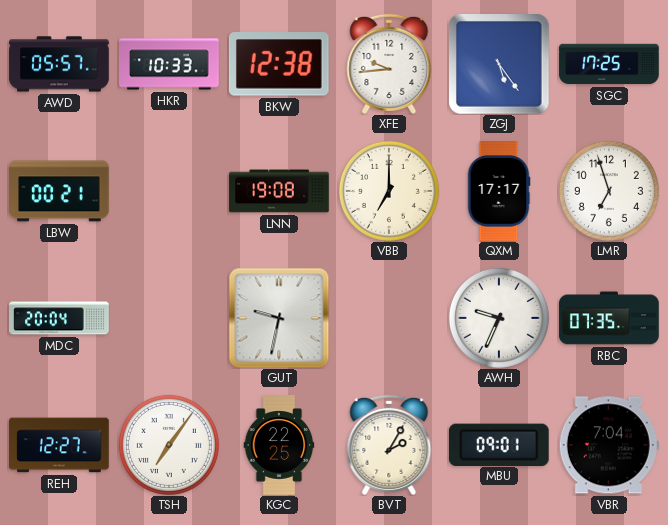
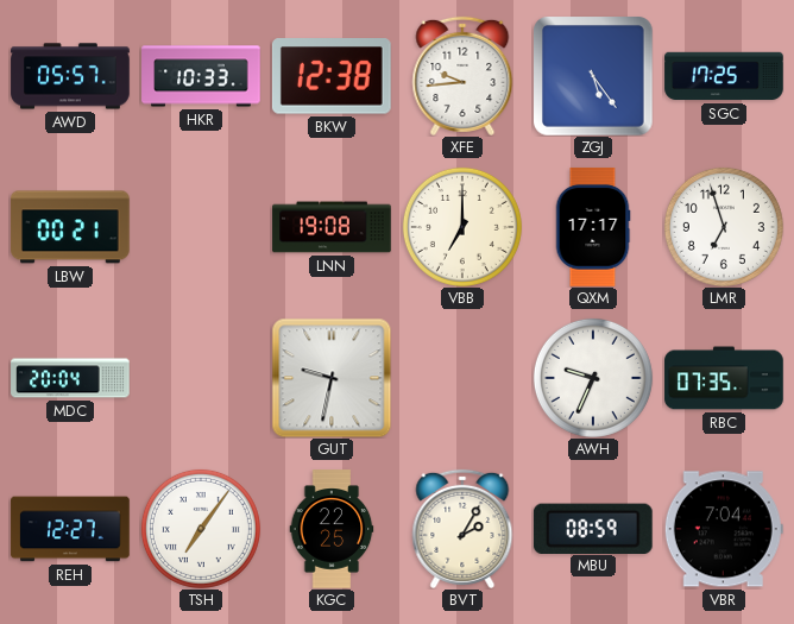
MBU: 09:01 -> 08:59
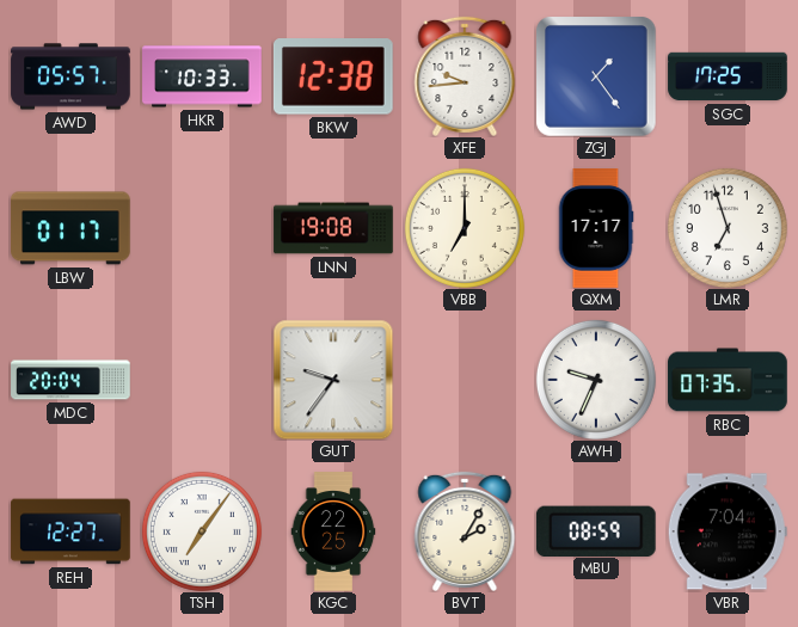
ZGJ: 5:24 -> 1:24
LBW: 00:21 -> 01:17
GUT: 9:32 -> 9:36
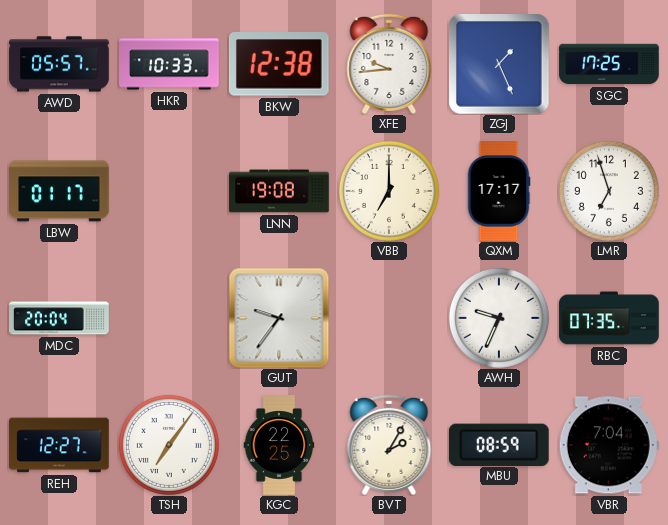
ZGJ: 1:24 -> 1:26
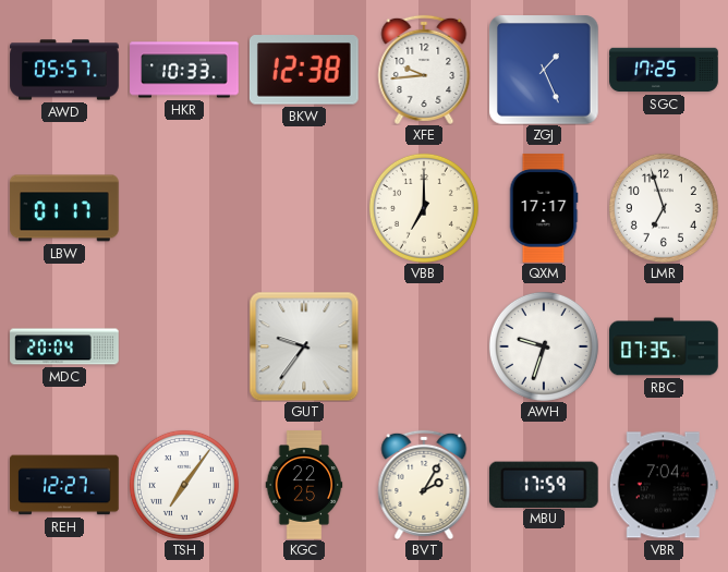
LNN: 19:08 -> none
AWH: 9:34 -> 9:33
MBU: 08:59 -> 17:59
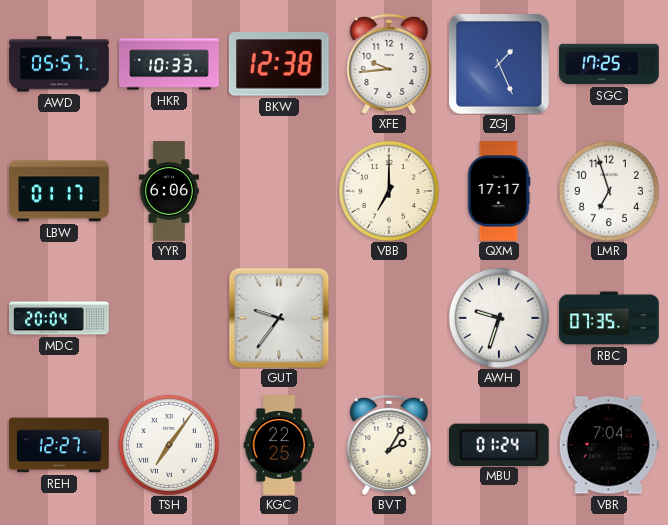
YYR: none -> 6:06
MBU: 17:59 -> 01:24
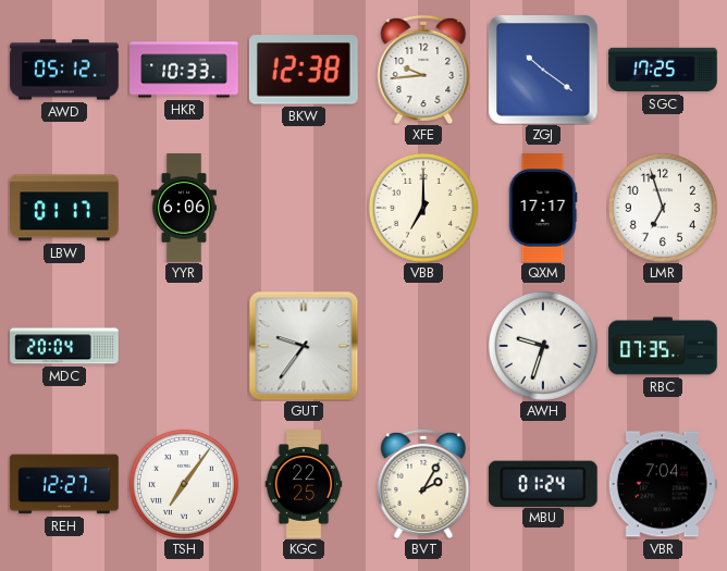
AWD: 05:57 -> 05:12
ZGJ: 1:26 -> 10:21
